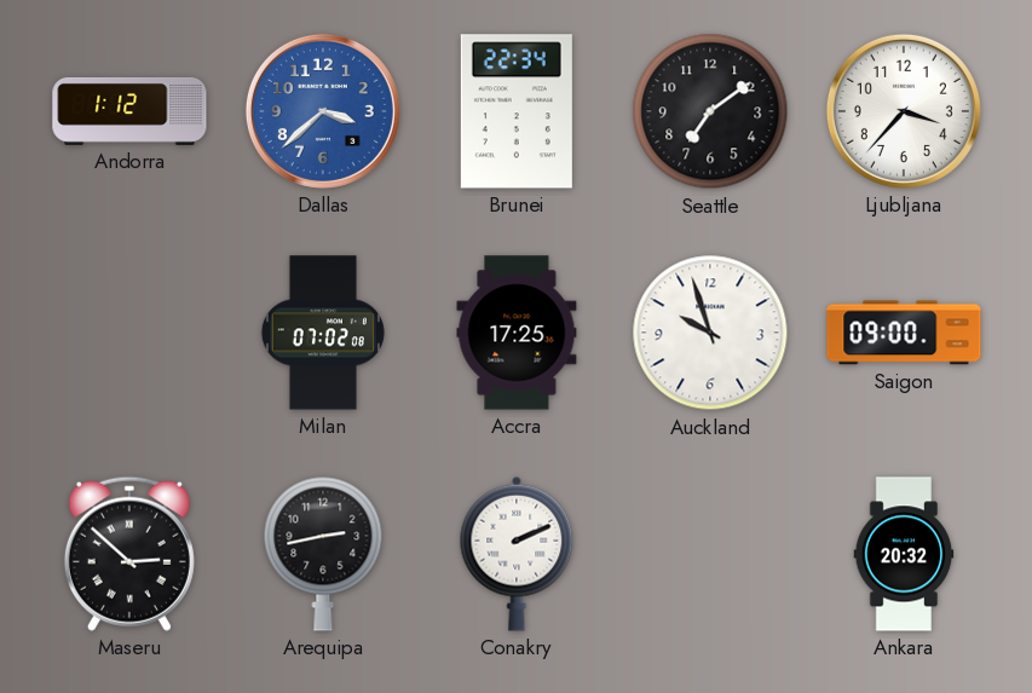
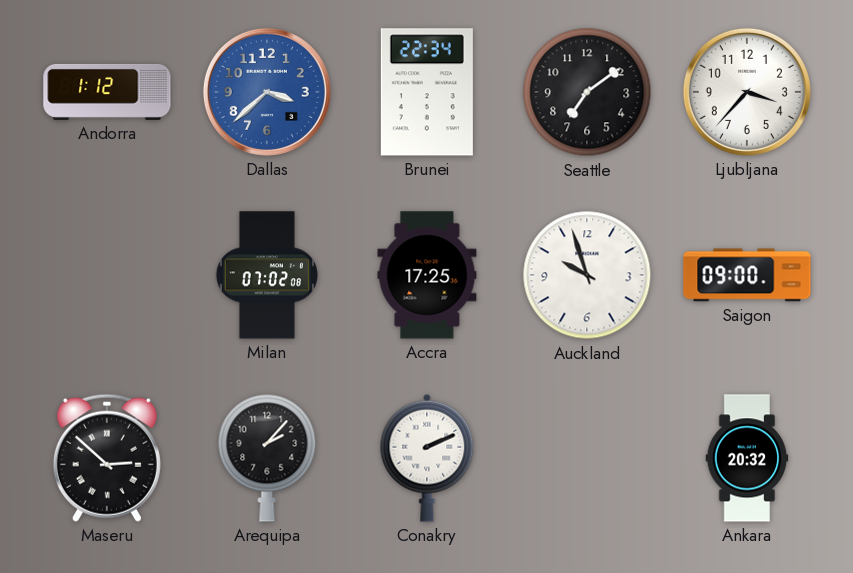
Arequipa: 2:43 -> 2:07
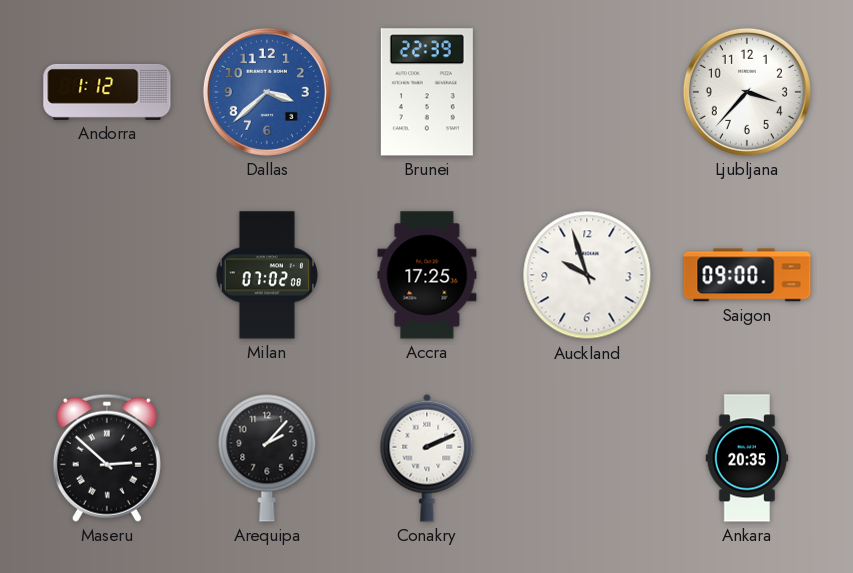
Brunei: 22:34 -> 22:39
Seattle: 7:09 -> none
Ankara: 20:32 -> 20:35
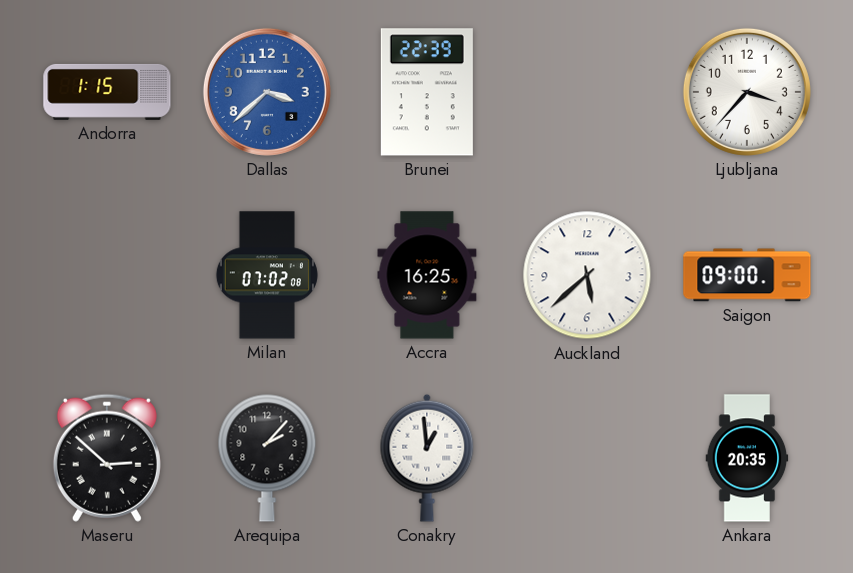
Andorra: 1:12 -> 1:15
Accra: 17:25 -> 16:25
Auckland: 9:57 -> 5:38
Conakry: 2:11 -> 12:59
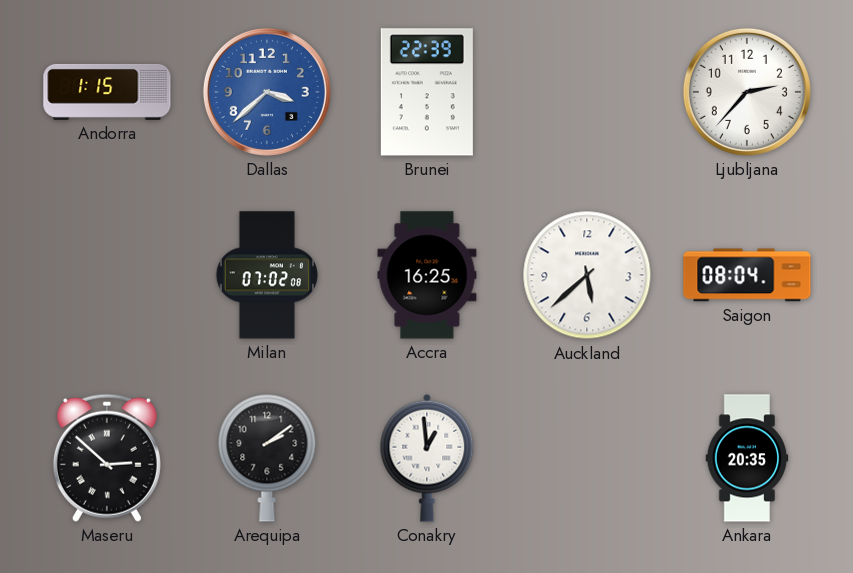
Ljubljana: 3:37 -> 2:37
Saigon: 09:00 -> 08:04
Arequipa: 2:07 -> 2:09
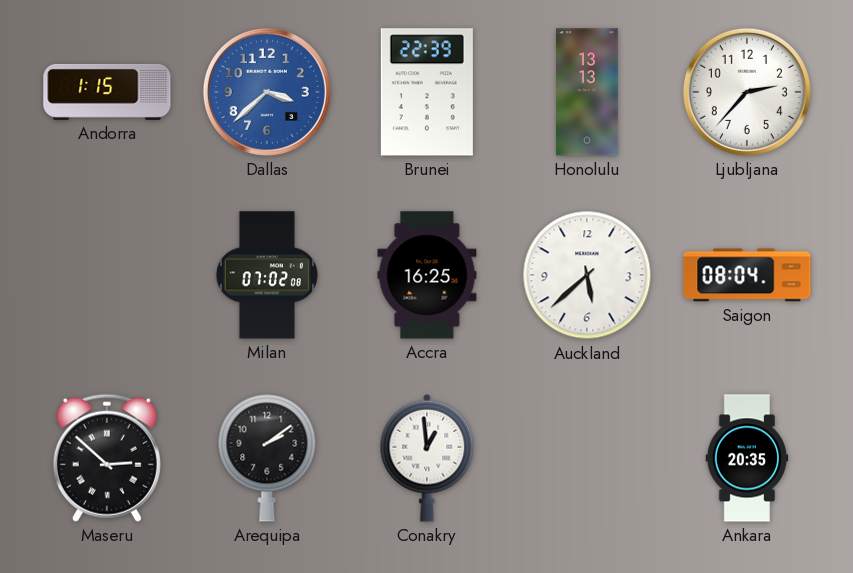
Honolulu: none -> 13:13
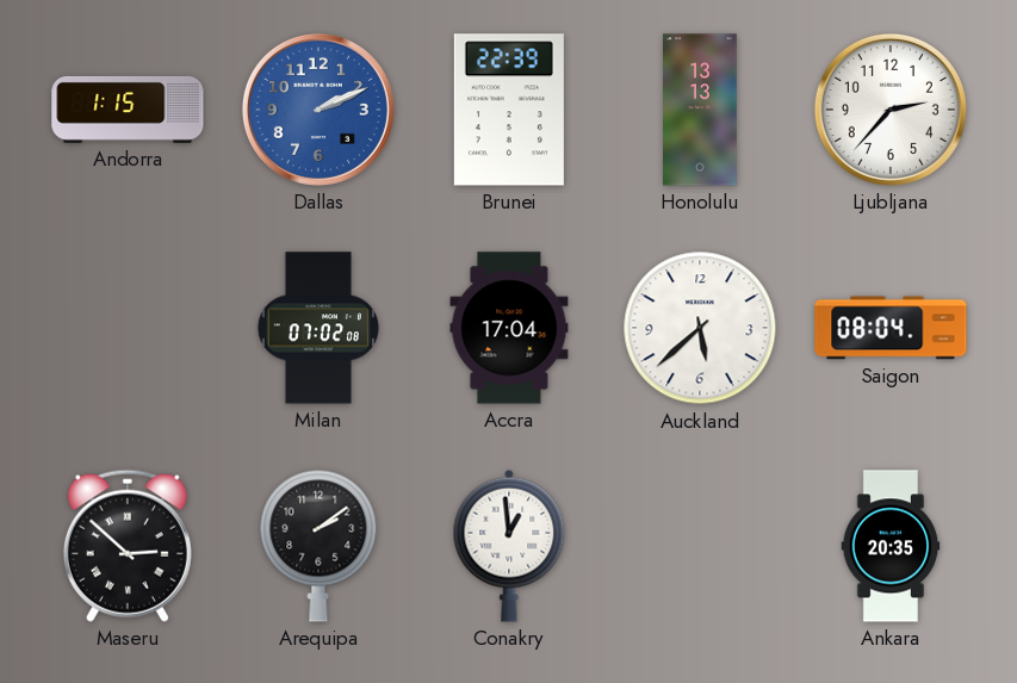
Dallas: 3:38 -> 2:11
Accra: 16:25 -> 17:04
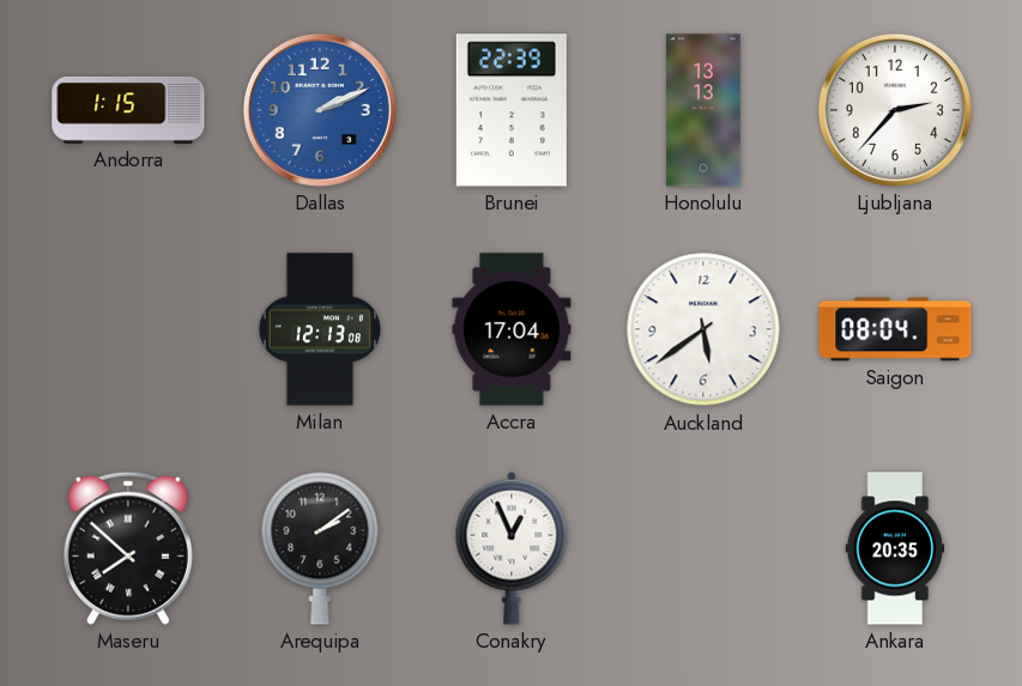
Milan: 07:02 -> 12:13
Auckland: 5:38 -> 5:39
Maseru: 2:52 -> 7:52
Conakry: 12:59 -> 12:56
